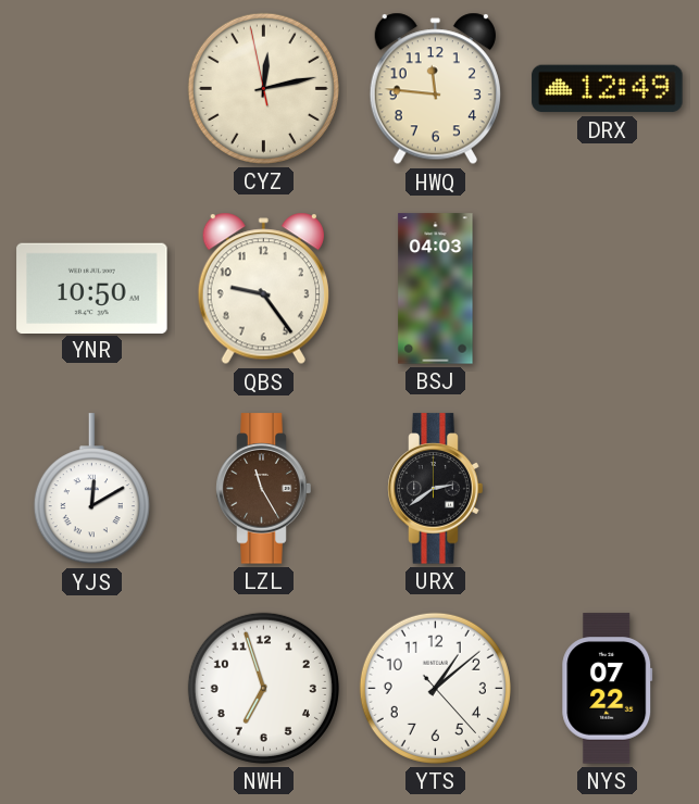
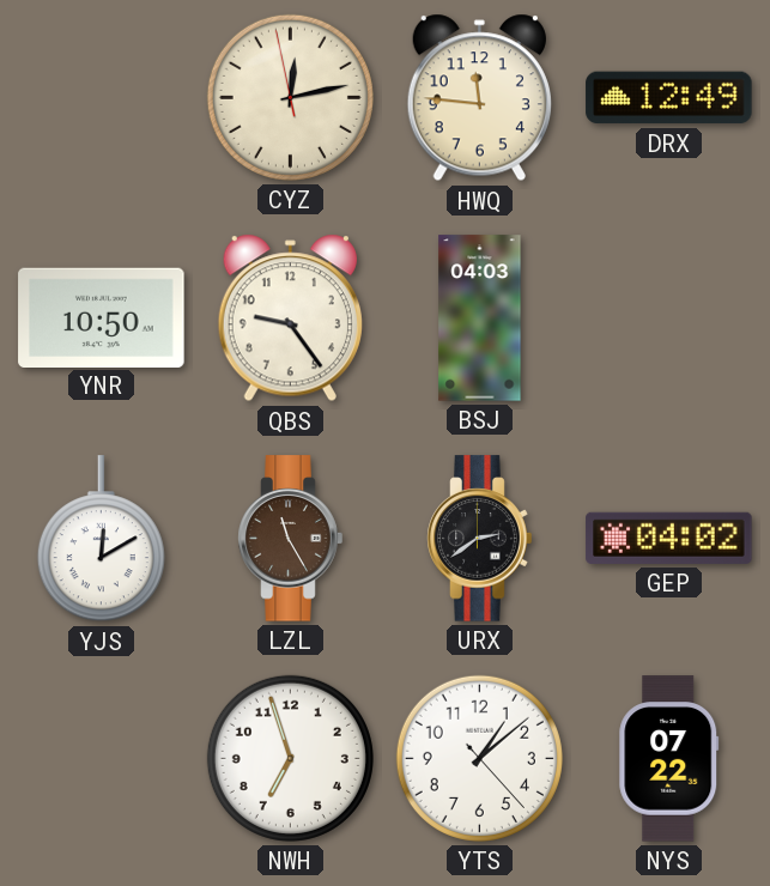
GEP: none -> 04:02
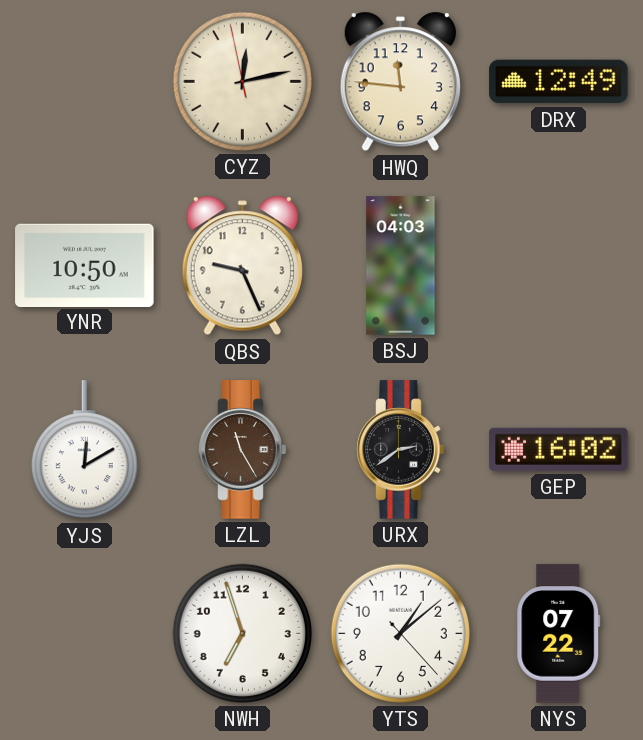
QBS: 9:24 -> 9:26
GEP: 04:02 -> 16:02
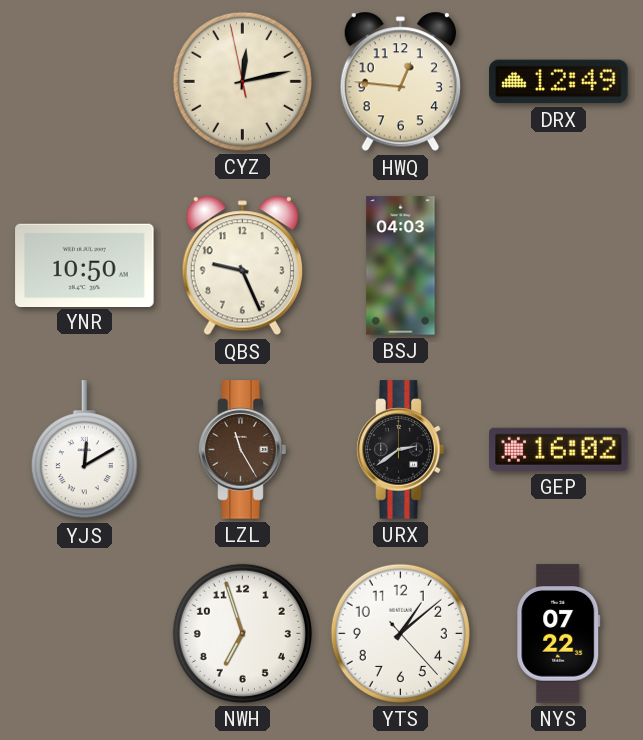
HWQ: 11:46 -> 12:46
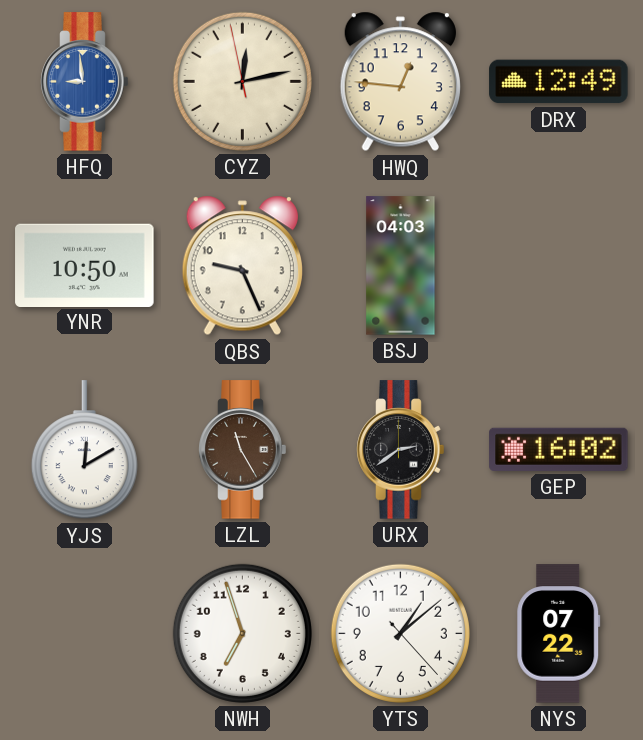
HFQ: none -> 8:59
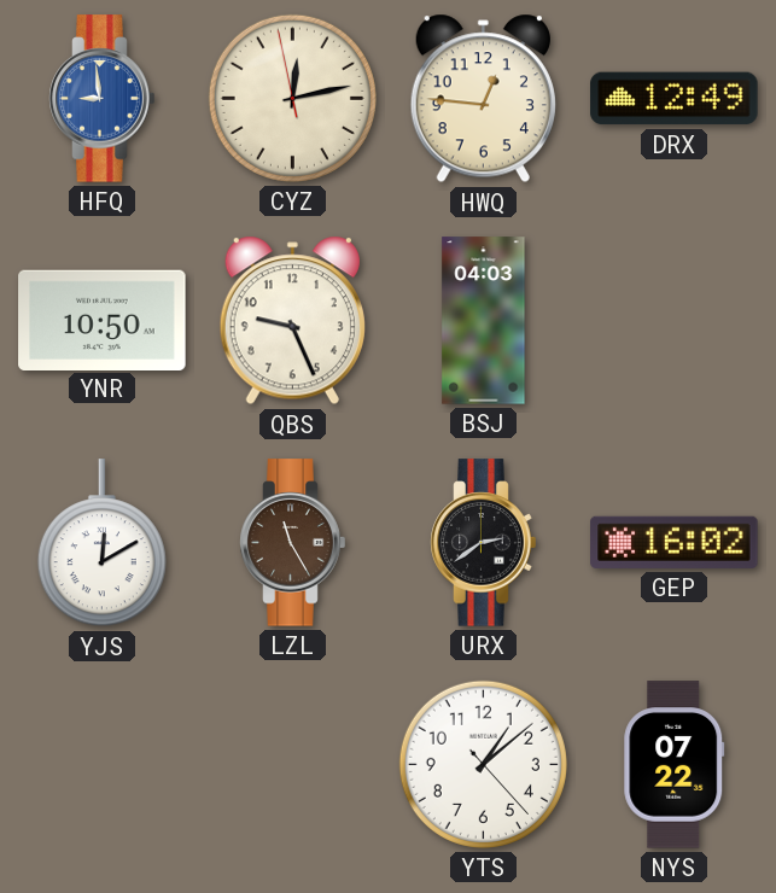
NWH: 6:57 -> none
